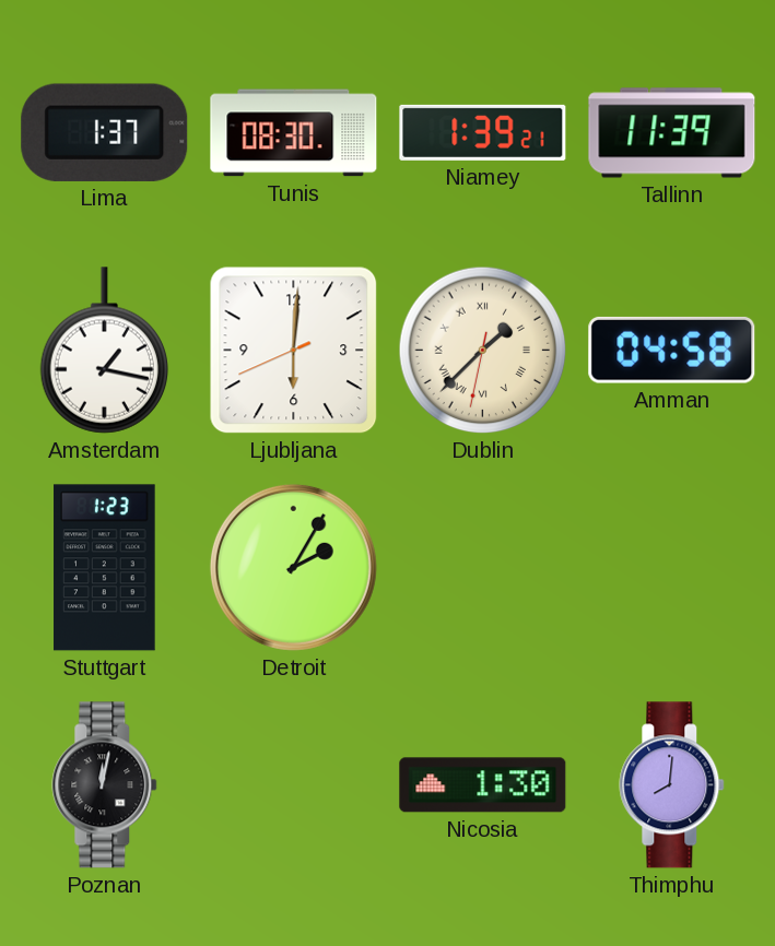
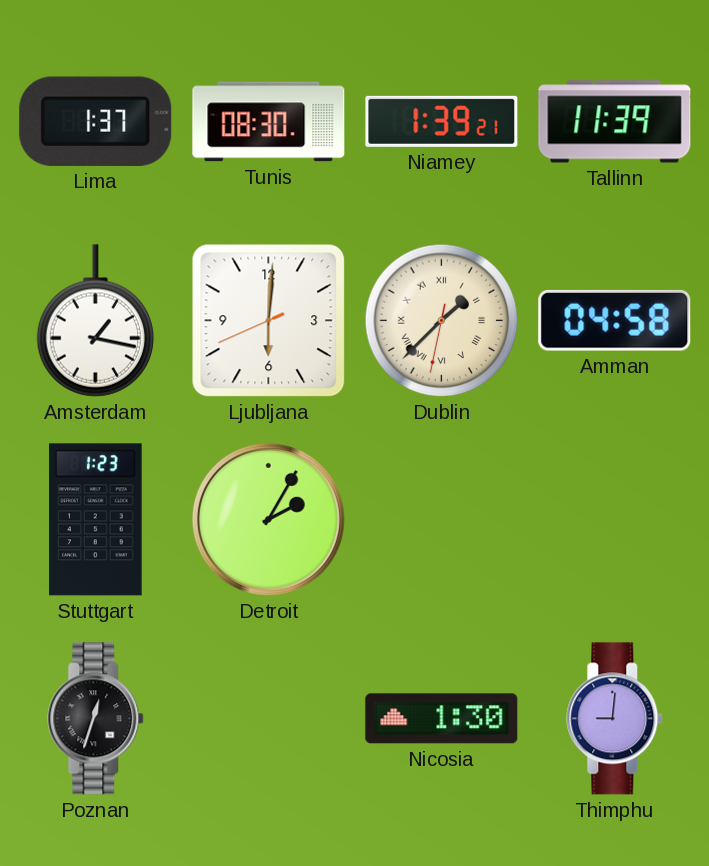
Poznan: 12:02 -> 12:33
Thimphu: 8:01 -> 9:01
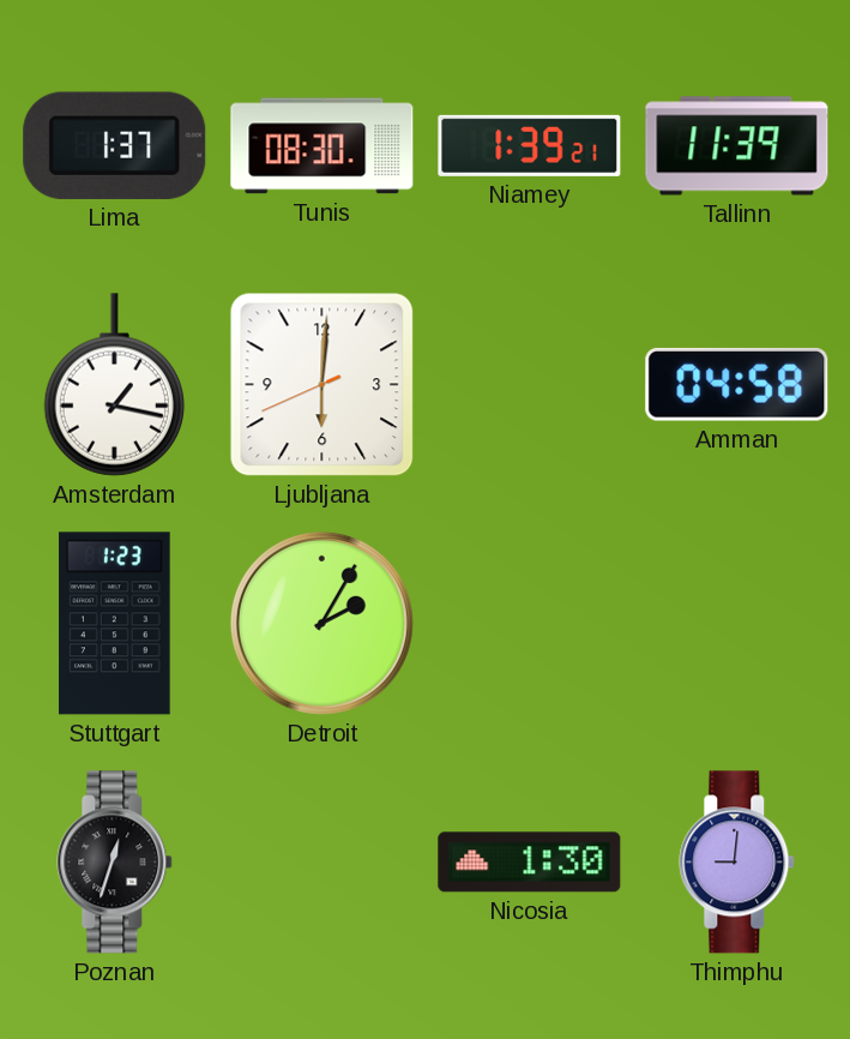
Dublin: 1:37 -> none
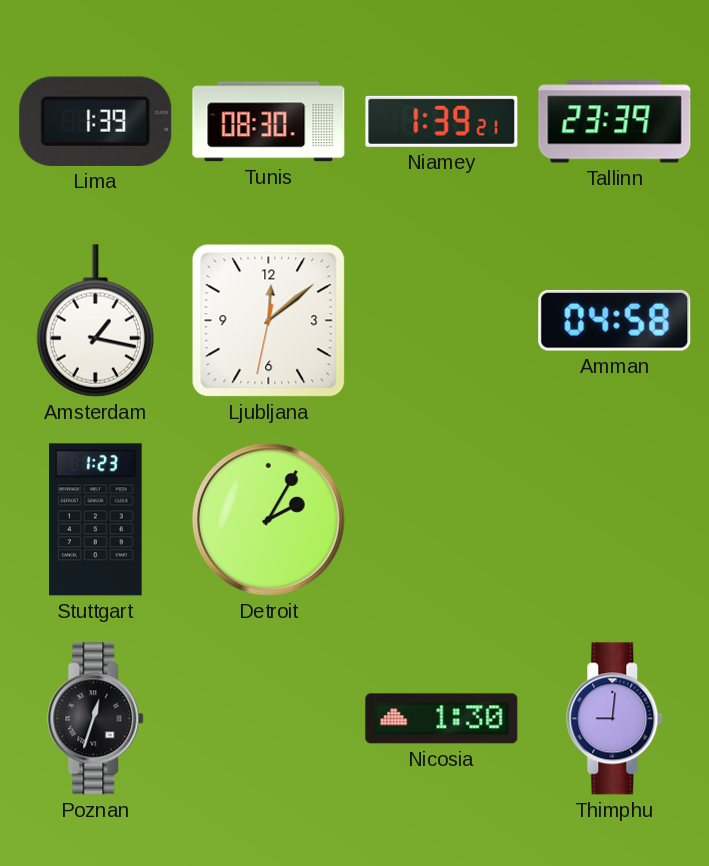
Lima: 1:37 -> 1:39
Tallinn: 11:39 -> 23:39
Ljubljana: 6:00 -> 12:08
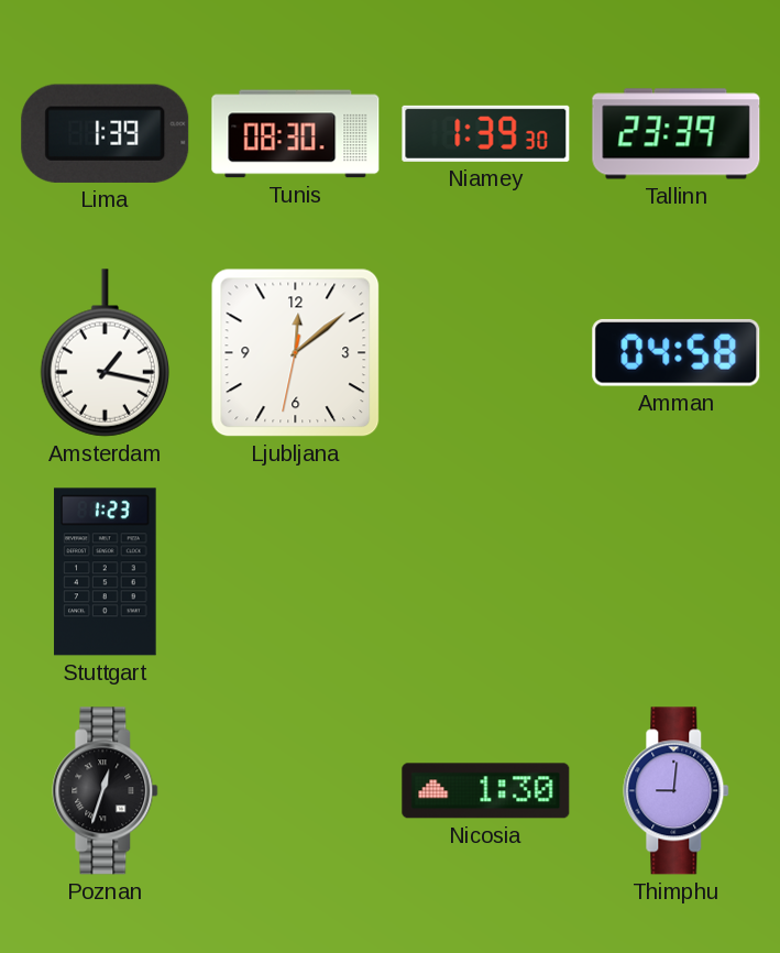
Niamey: 1:39:21 -> 1:39:30
Detroit: 2:05 -> none
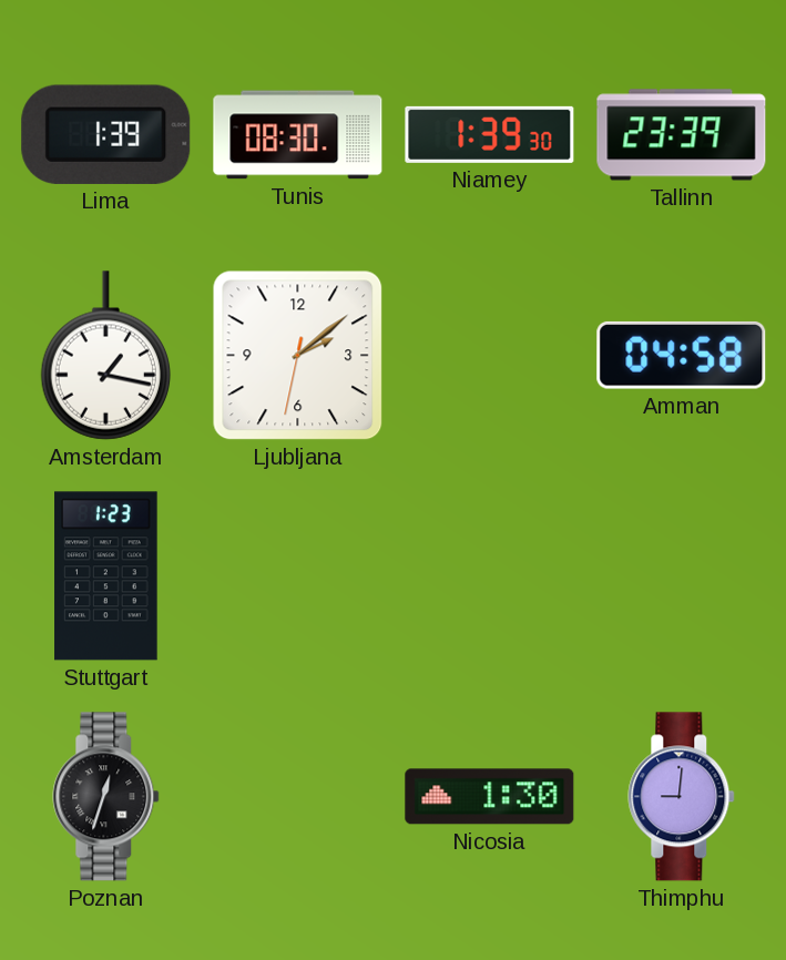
Ljubljana: 12:08 -> 2:08
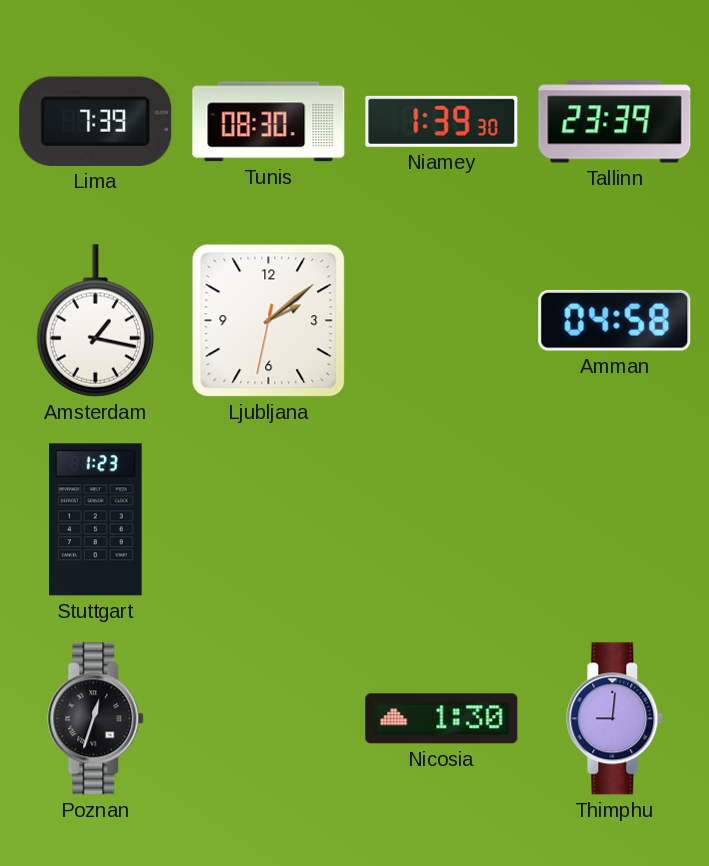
Lima: 1:39 -> 7:39
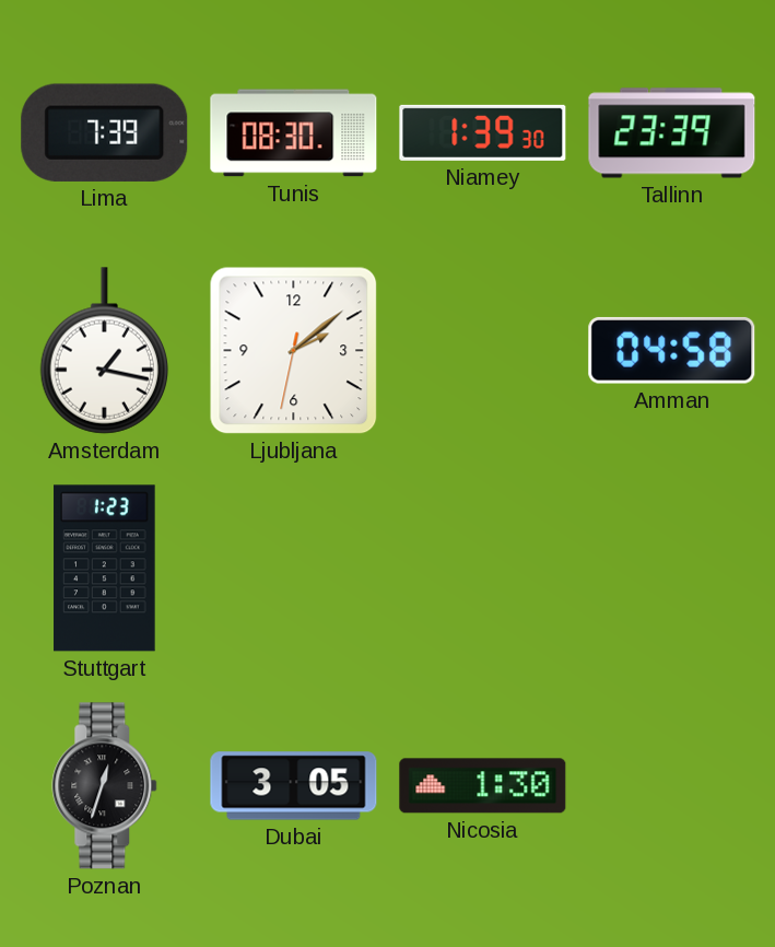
Dubai: none -> 3:05
Thimphu: 9:01 -> none
